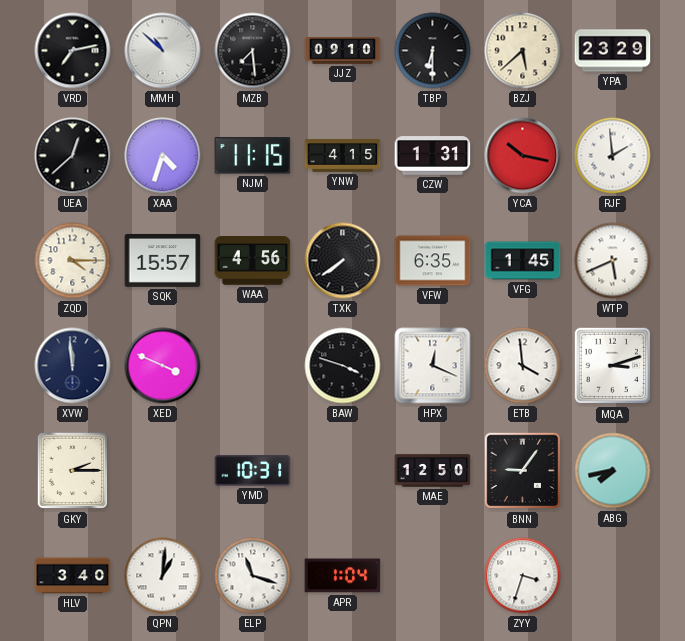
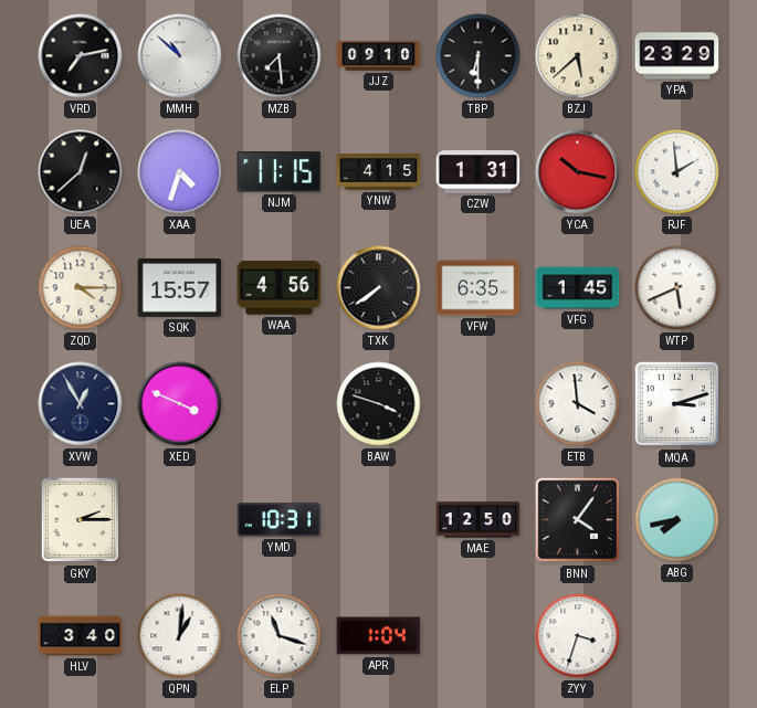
XVW: 11:59 -> 12:55
HPX: 12:19 -> none
BNN: 9:06 -> 4:06
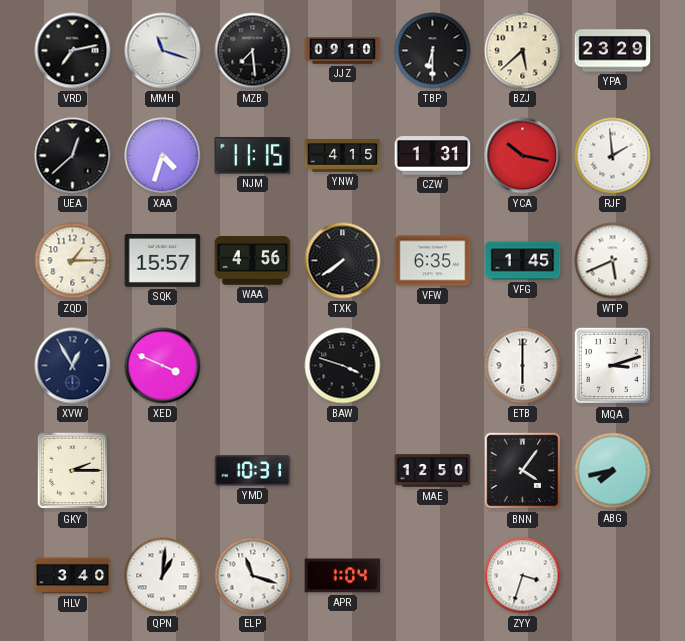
MMH: 10:52 -> 11:18
ZQD: 4:15 -> 1:15
ETB: 3:59 -> 6:00
